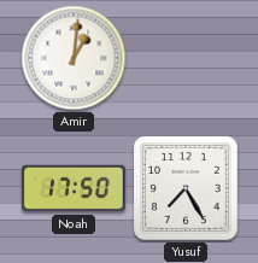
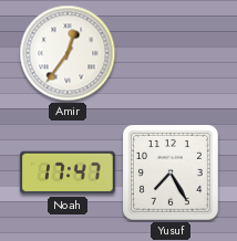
Amir: 1:01 -> 12:36
Noah: 17:50 -> 17:47
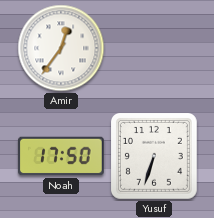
Noah: 17:47 -> 17:50
Yusuf: 7:25 -> 6:33
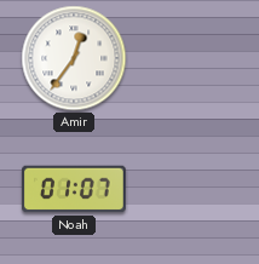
Noah: 17:50 -> 01:07
Yusuf: 6:33 -> none
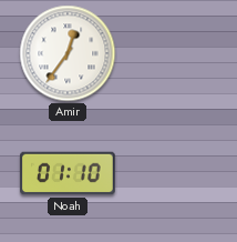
Noah: 01:07 -> 01:10
